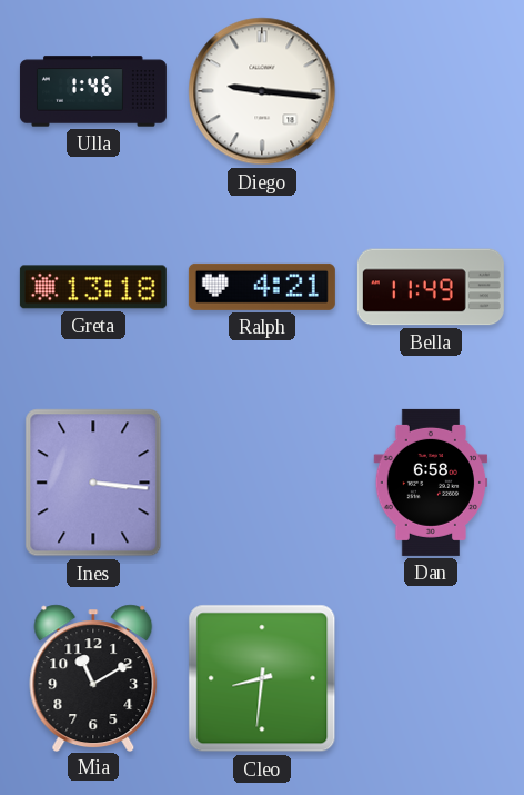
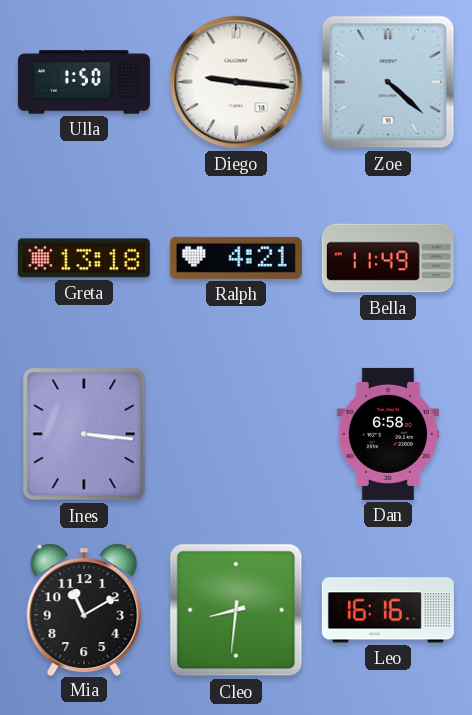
Ulla: 1:46 -> 1:50
Zoe: none -> 4:22
Leo: none -> 16:16
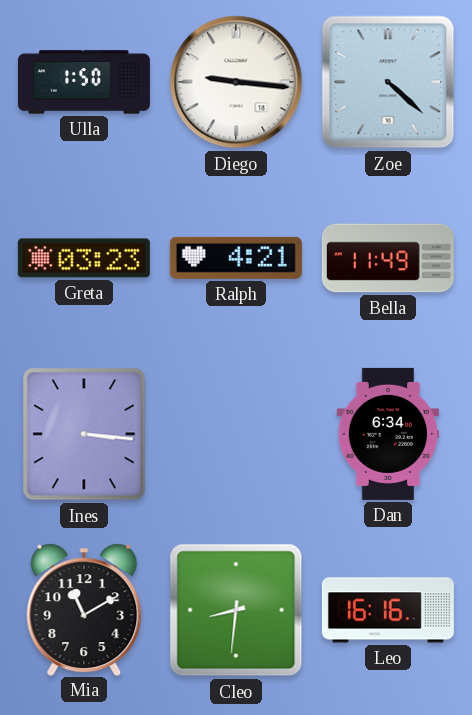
Greta: 13:18 -> 03:23
Dan: 6:58 -> 6:34
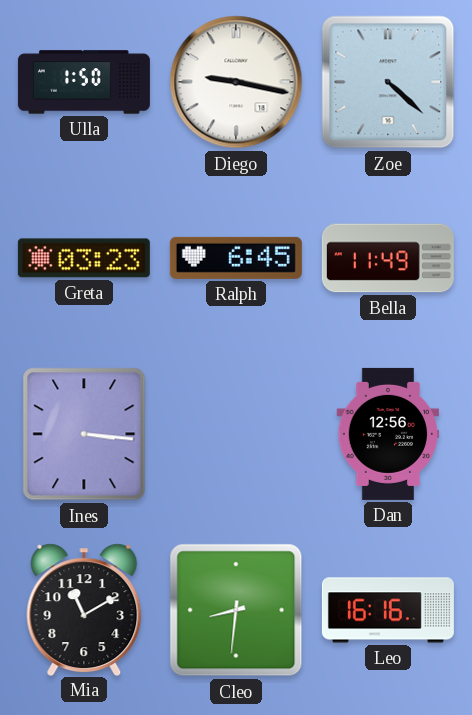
Diego: 9:16 -> 9:17
Ralph: 4:21 -> 6:45
Dan: 6:34 -> 12:56
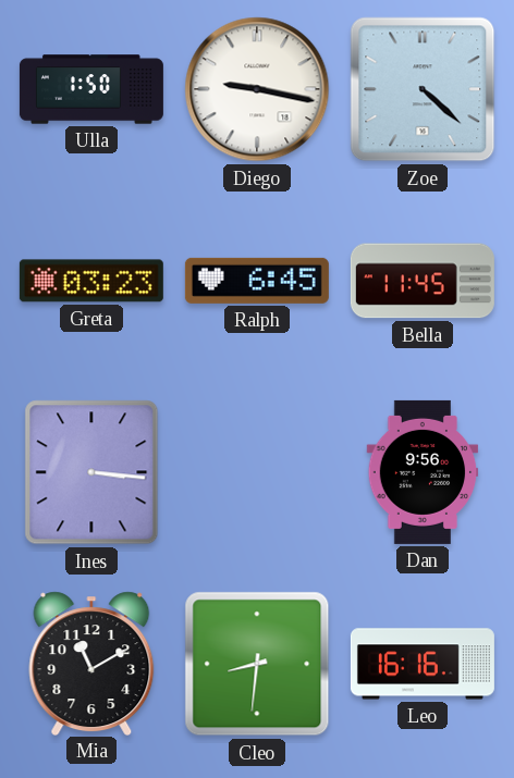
Bella: 11:49 -> 11:45
Dan: 12:56 -> 9:56
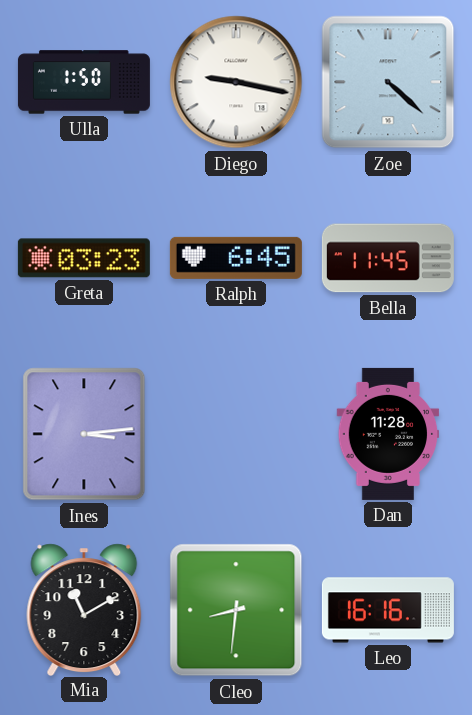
Ines: 3:16 -> 3:14
Dan: 9:56 -> 11:28
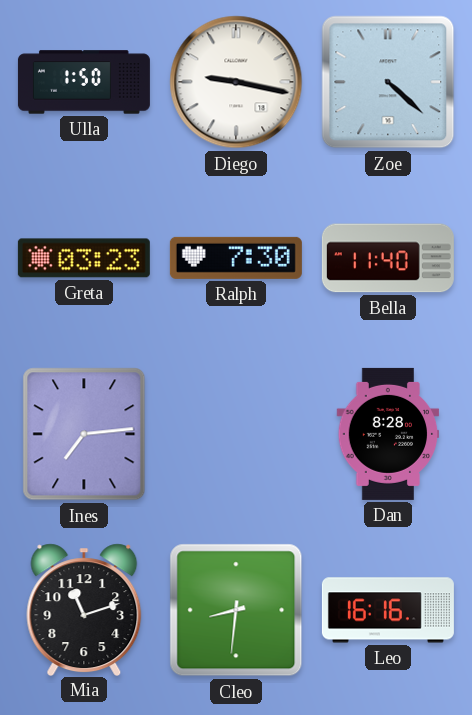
Ralph: 6:45 -> 7:30
Bella: 11:45 -> 11:40
Ines: 3:14 -> 7:14
Dan: 11:28 -> 8:28
Mia: 11:10 -> 11:12
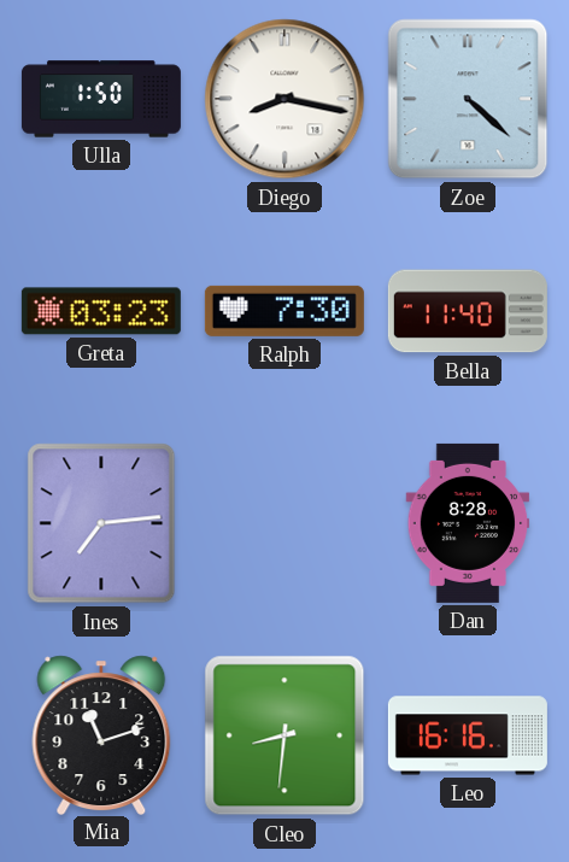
Diego: 9:17 -> 8:17
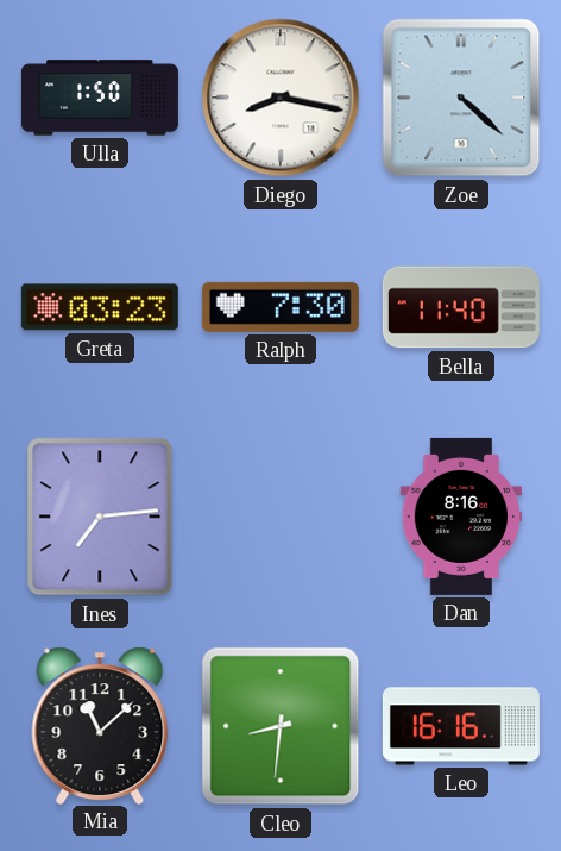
Dan: 8:28 -> 8:16
Mia: 11:12 -> 11:08
